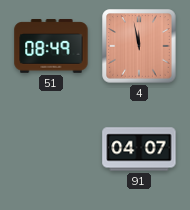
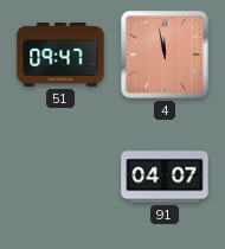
51: 08:49 -> 09:47
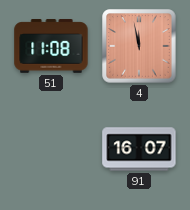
51: 09:47 -> 11:08
91: 04:07 -> 16:07
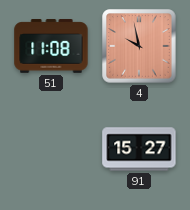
4: 11:58 -> 9:58
91: 16:07 -> 15:27
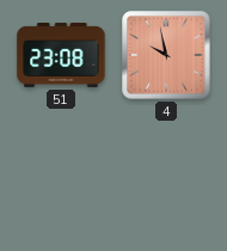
51: 11:08 -> 23:08
91: 15:27 -> none
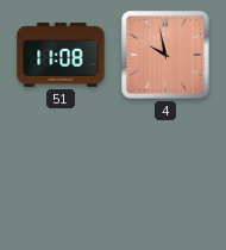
51: 23:08 -> 11:08
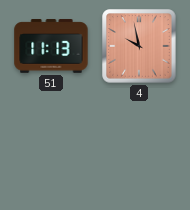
51: 11:08 -> 11:13
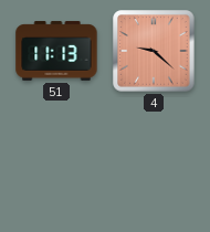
4: 9:58 -> 9:22
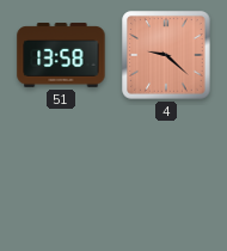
51: 11:13 -> 13:58
